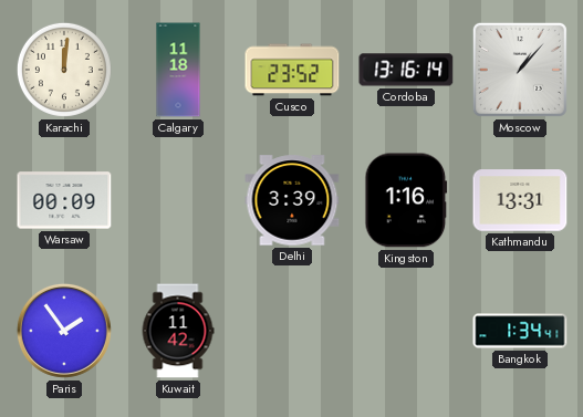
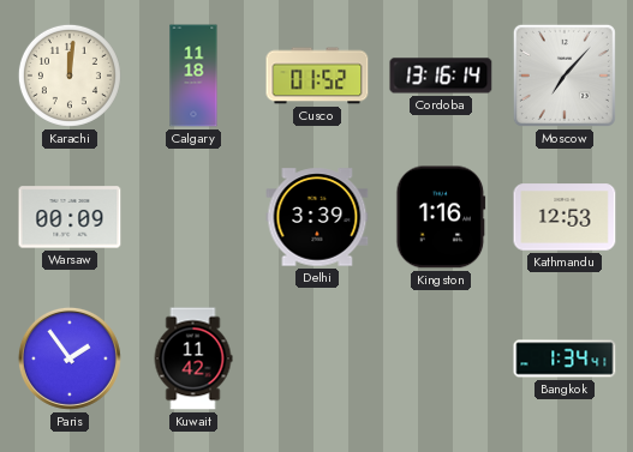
Cusco: 23:52 -> 01:52
Moscow: 1:07 -> 7:07
Kathmandu: 13:31 -> 12:53
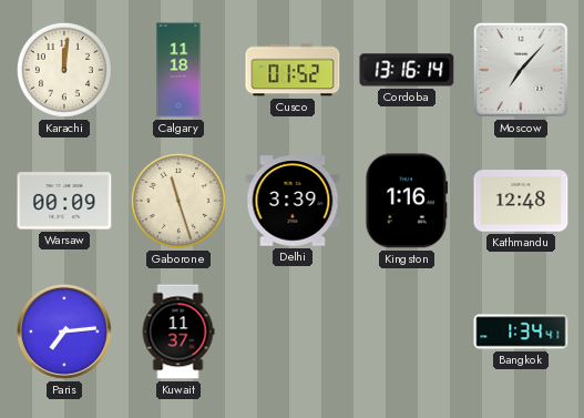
Gaborone: none -> 11:27
Kathmandu: 12:53 -> 12:48
Paris: 1:54 -> 7:14
Kuwait: 11:42 -> 11:37
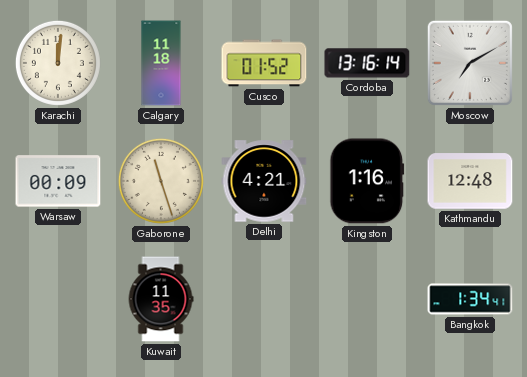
Moscow: 7:07 -> 7:10
Delhi: 3:39 -> 4:21
Paris: 7:14 -> none
Kuwait: 11:37 -> 11:35
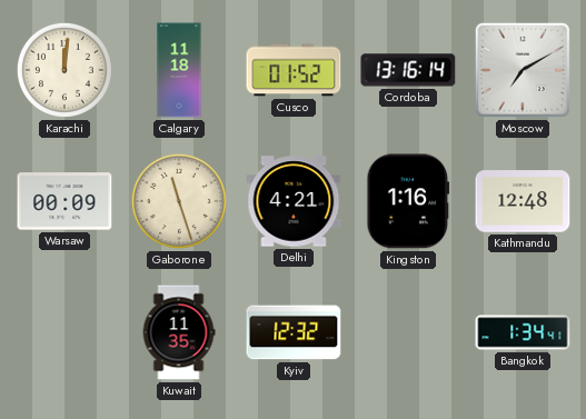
Kyiv: none -> 12:32
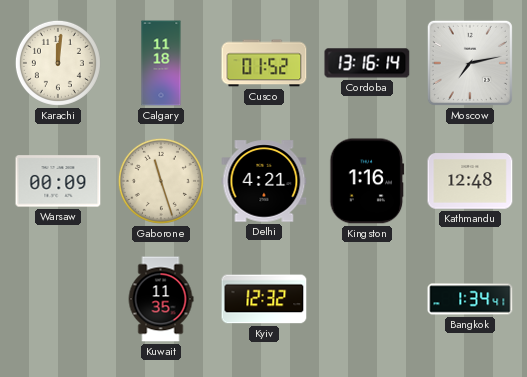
Moscow: 7:10 -> 7:13
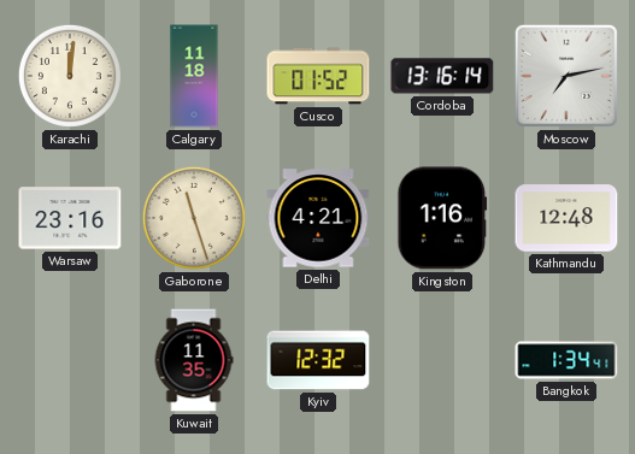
Warsaw: 00:09 -> 23:16
